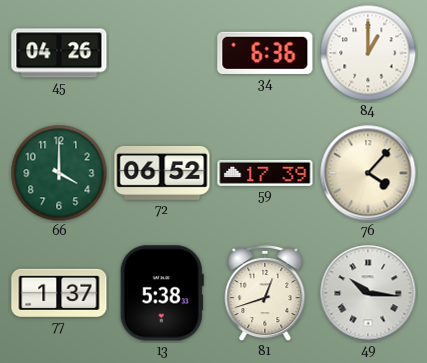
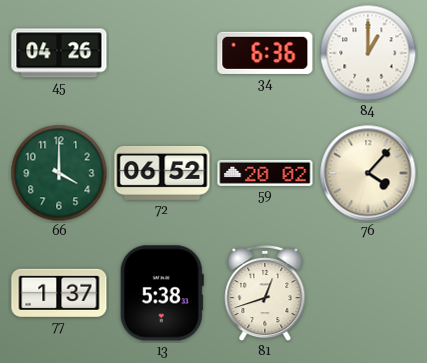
59: 17:39 -> 20:02
49: 10:16 -> none
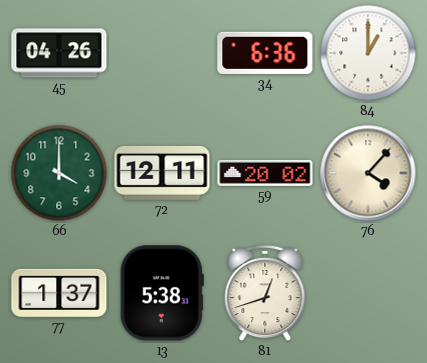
72: 06:52 -> 12:11
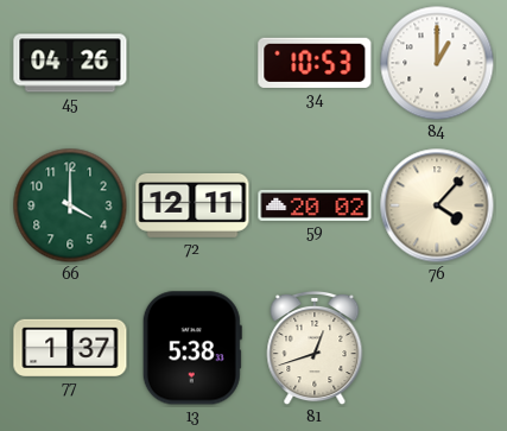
34: 6:36 -> 10:53
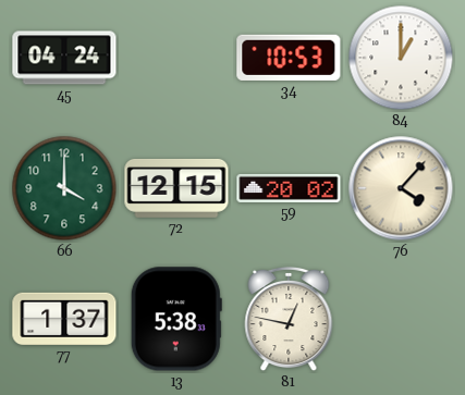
45: 04:26 -> 04:24
72: 12:11 -> 12:15
81: 12:42 -> 12:47
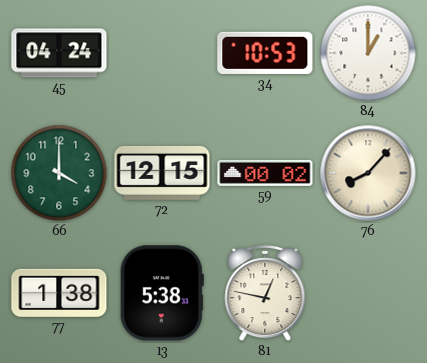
59: 20:02 -> 00:02
76: 4:07 -> 8:07
77: 1:37 -> 1:38
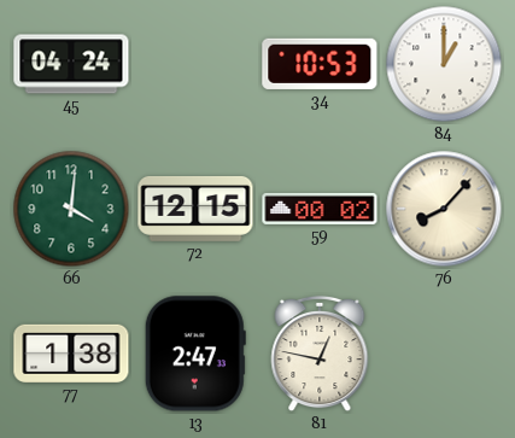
66: 4:00 -> 4:01
13: 5:38 -> 2:47
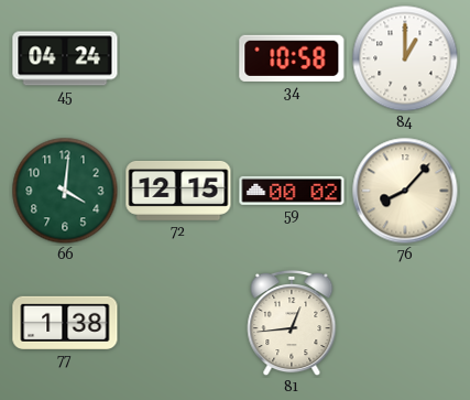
34: 10:53 -> 10:58
13: 2:47 -> none
81: 12:47 -> 12:44
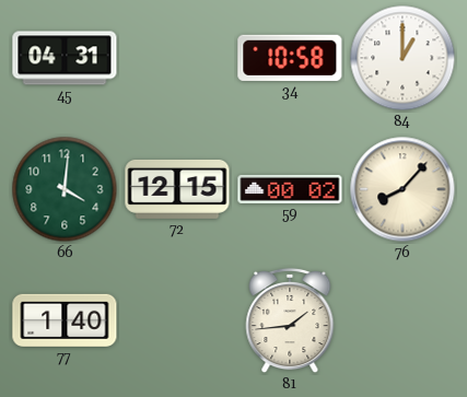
45: 04:24 -> 04:31
77: 1:38 -> 1:40
81: 12:44 -> 1:44
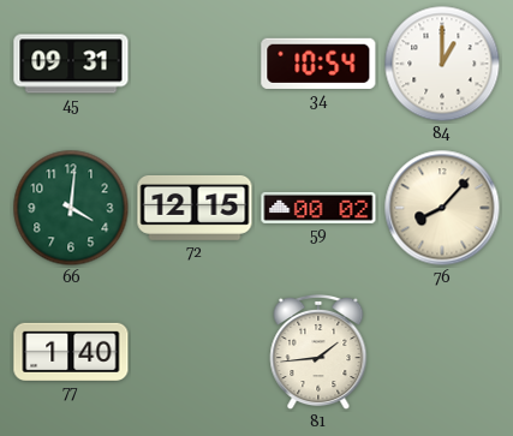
45: 04:31 -> 09:31
34: 10:58 -> 10:54
